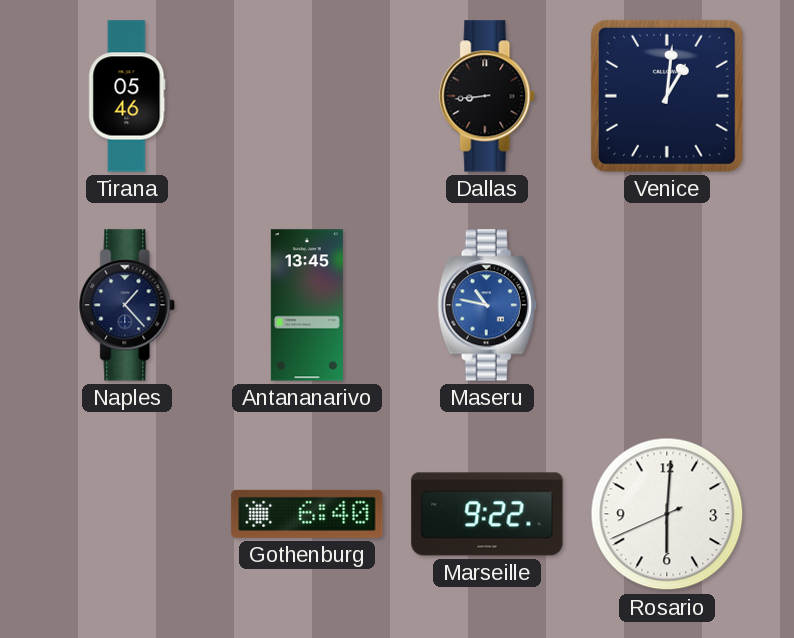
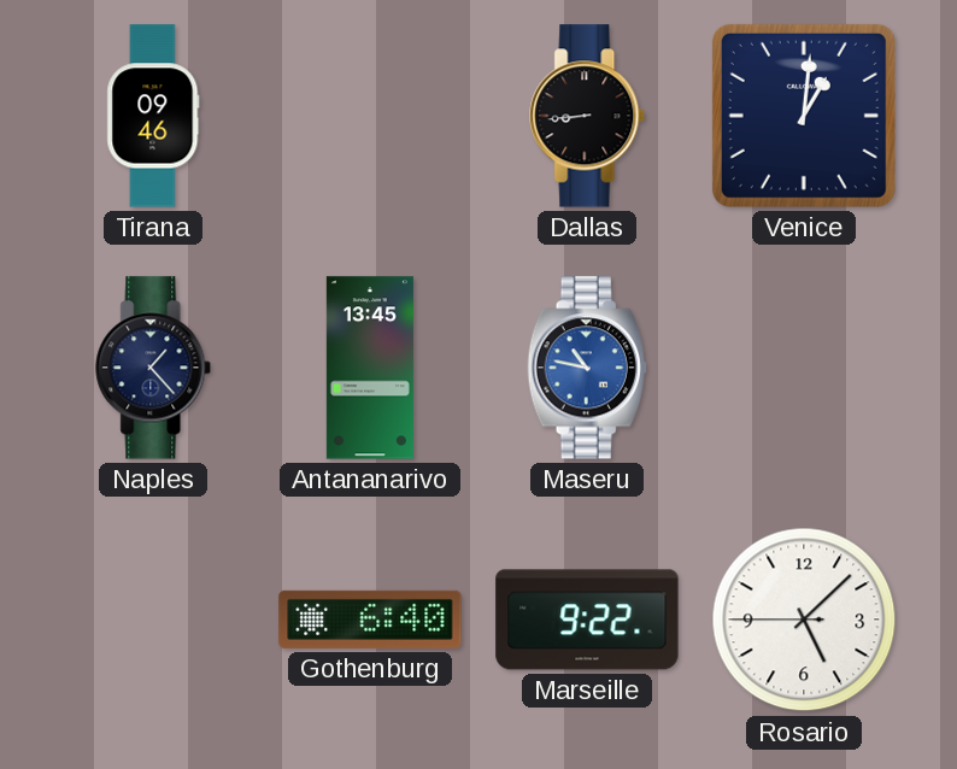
Tirana: 05:46 -> 09:46
Rosario: 6:00 -> 5:07
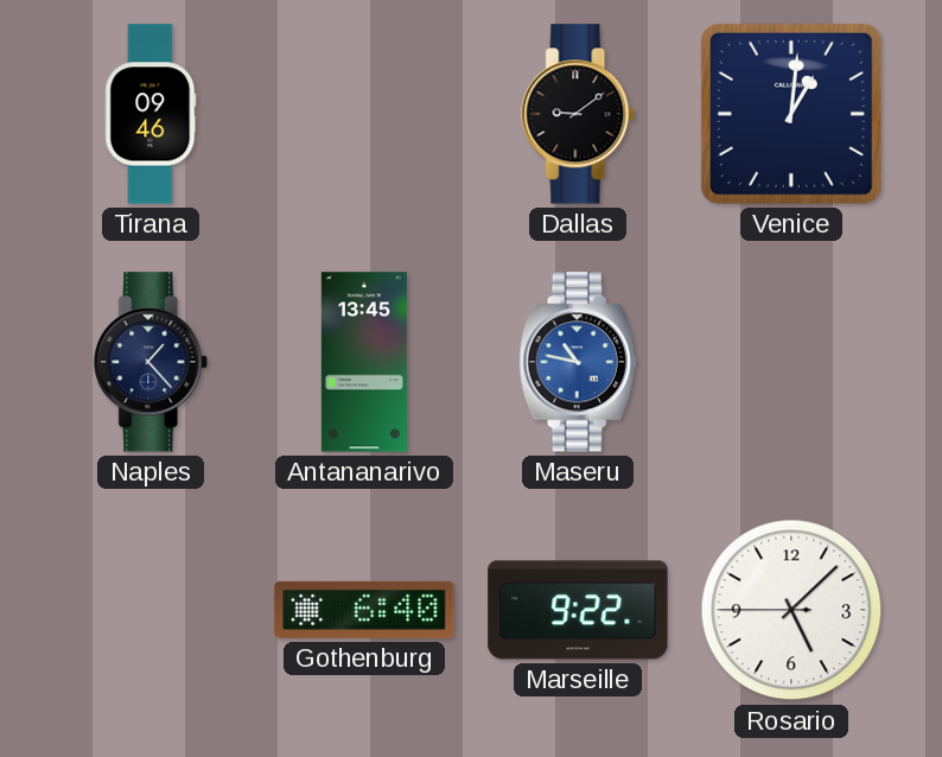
Dallas: 8:44 -> 9:09
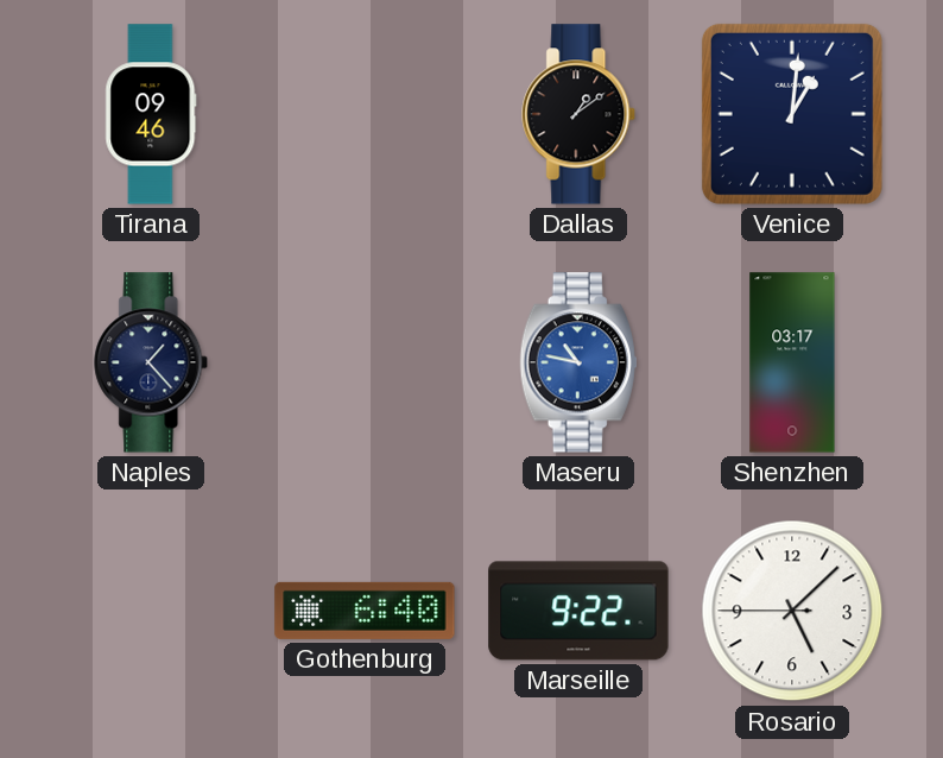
Dallas: 9:09 -> 1:09
Antananarivo: 13:45 -> none
Shenzhen: none -> 03:17
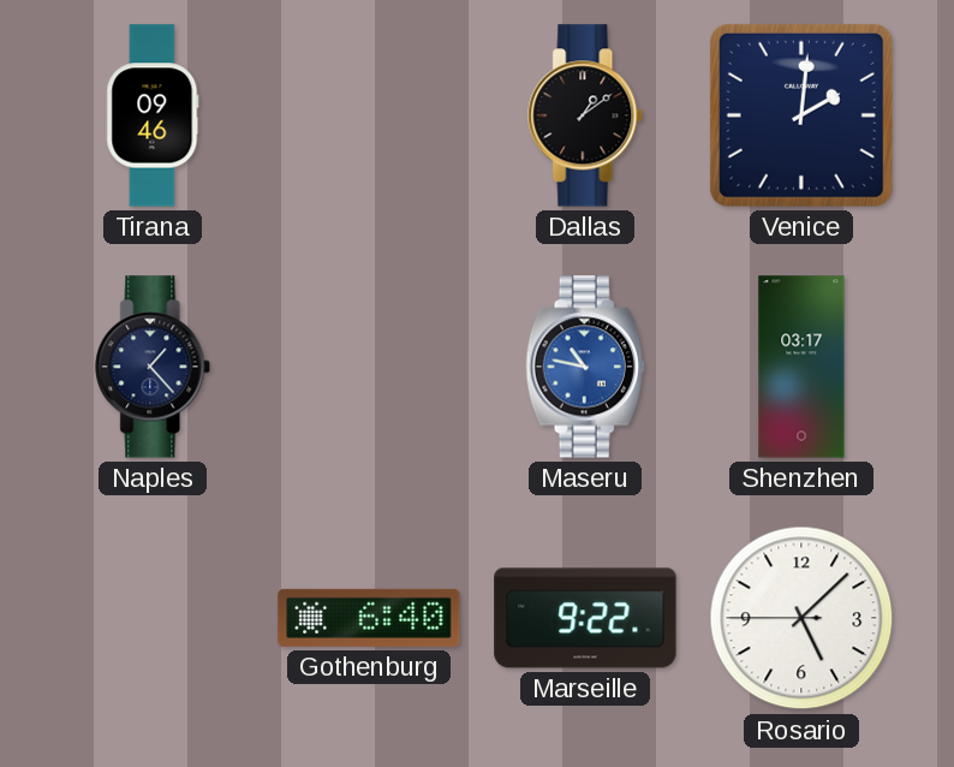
Venice: 1:01 -> 2:01
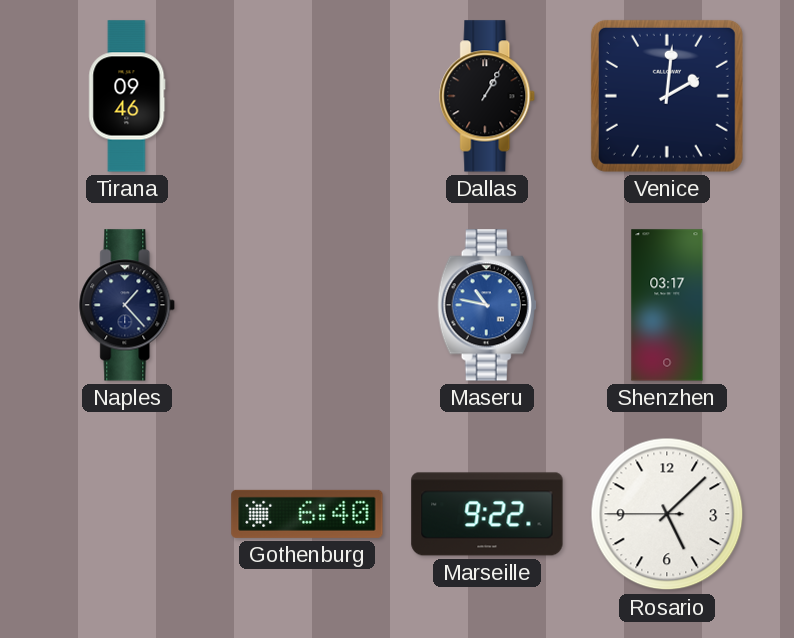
Dallas: 1:09 -> 1:05
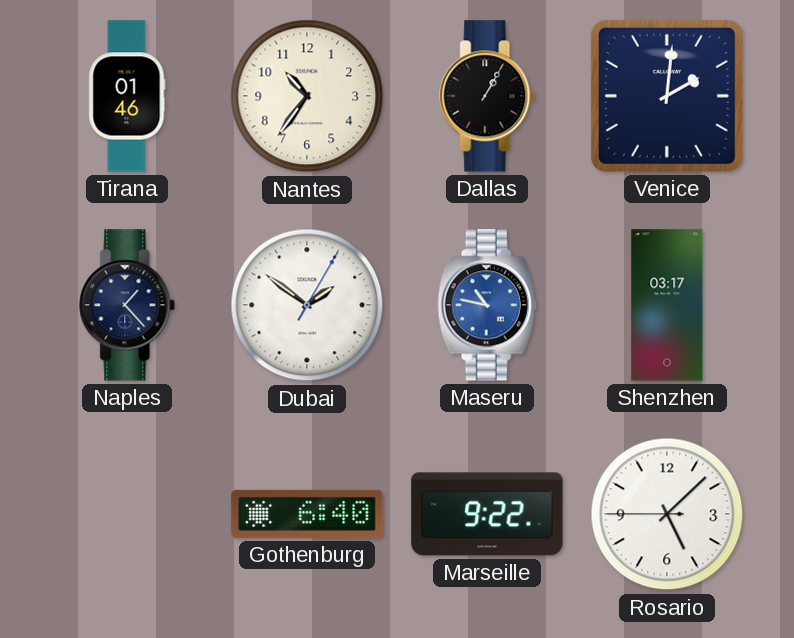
Tirana: 09:46 -> 01:46
Nantes: none -> 10:36
Dubai: none -> 1:51
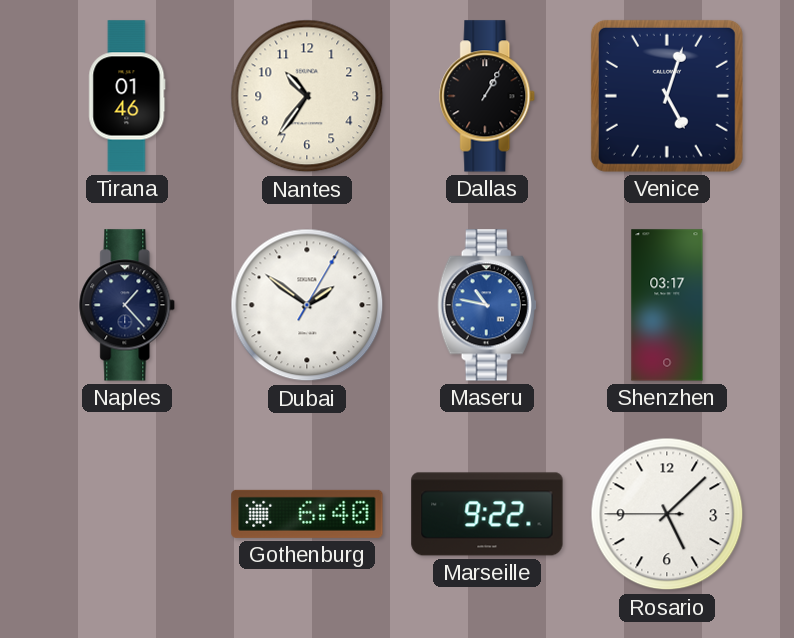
Venice: 2:01 -> 5:03
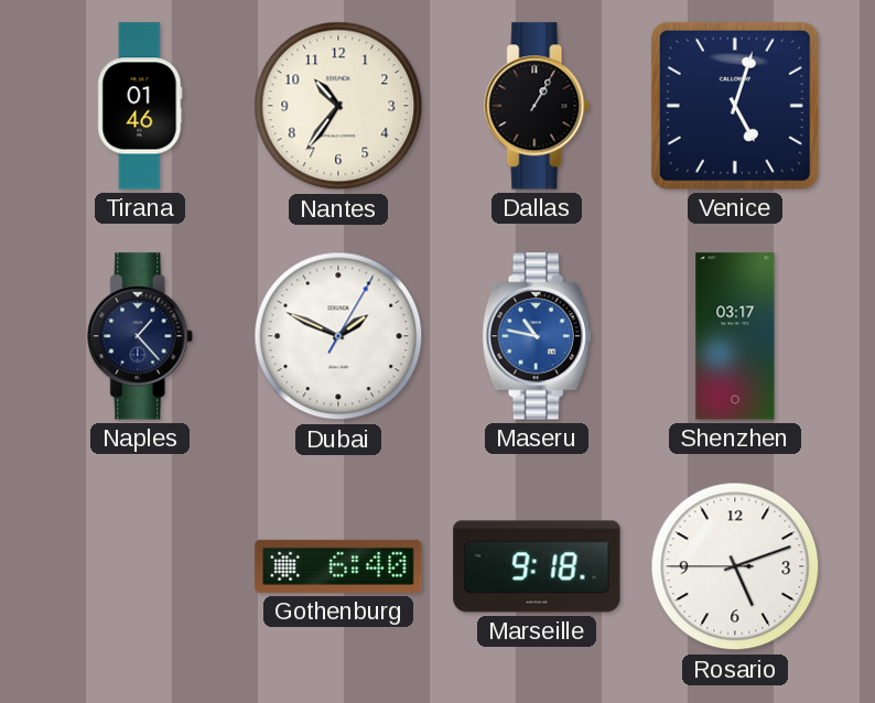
Dubai: 1:51 -> 1:49
Marseille: 9:22 -> 9:18
Rosario: 5:07 -> 5:11
